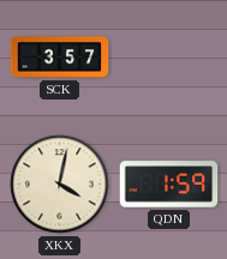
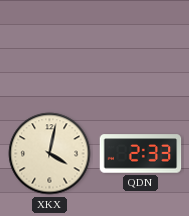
SCK: 3:57 -> none
QDN: 1:59 -> 2:33
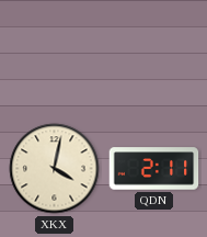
QDN: 2:33 -> 2:11
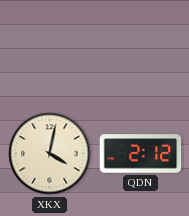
QDN: 2:11 -> 2:12
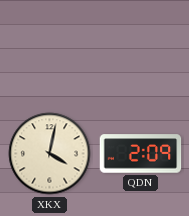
QDN: 2:12 -> 2:09
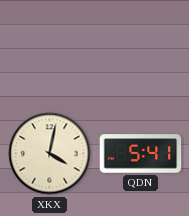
QDN: 2:09 -> 5:41
